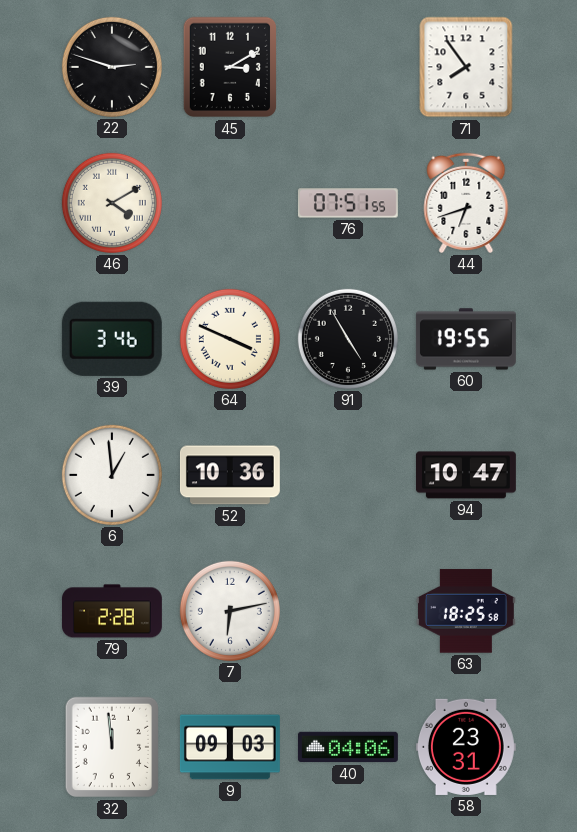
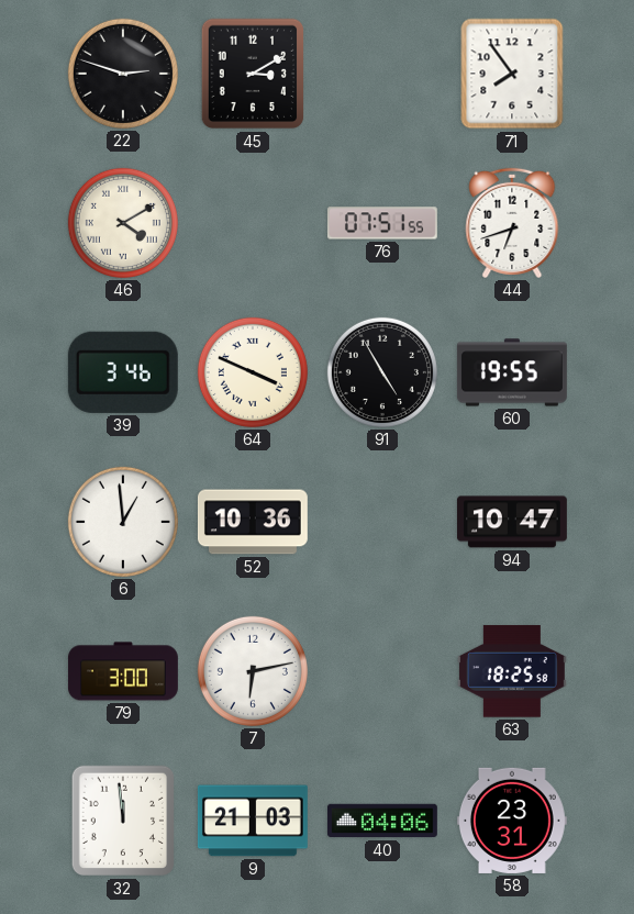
79: 2:28 -> 3:00
9: 09:03 -> 21:03
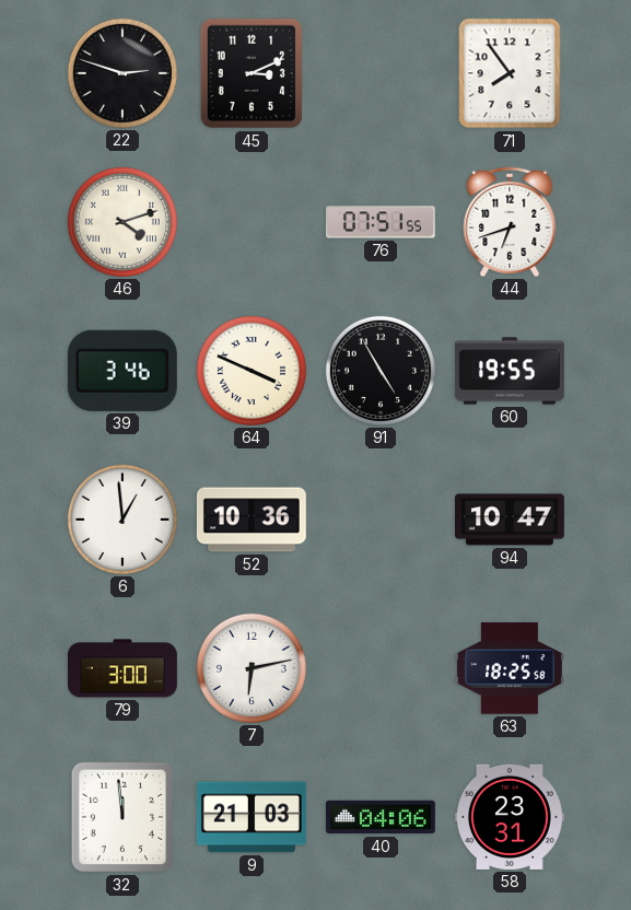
45: 3:10 -> 3:11
46: 4:10 -> 4:12
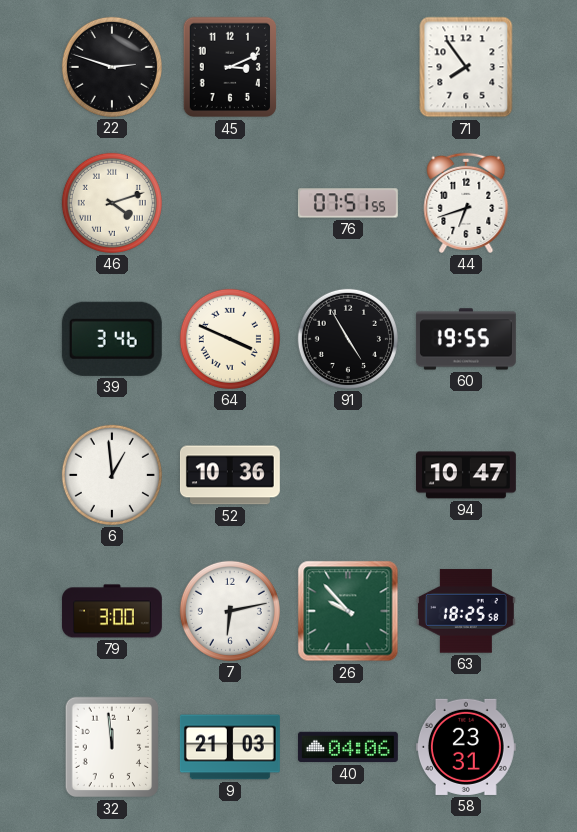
26: none -> 9:53
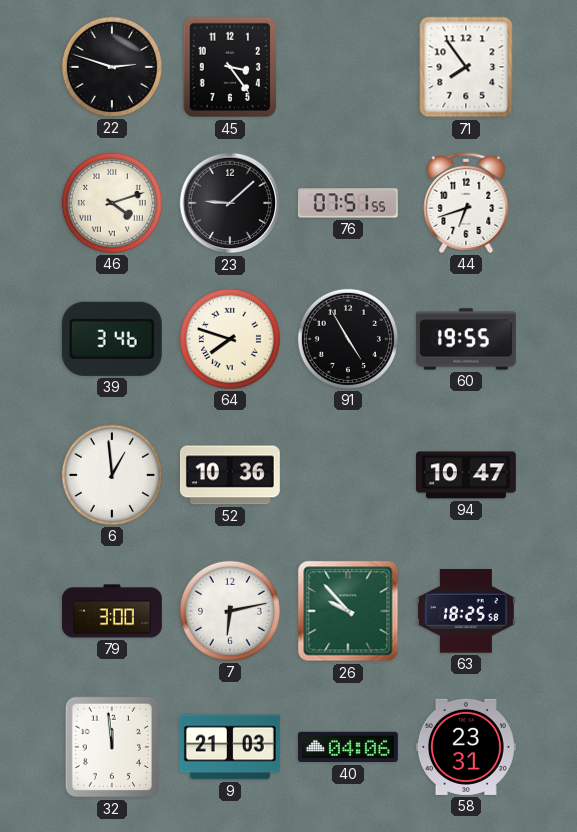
45: 3:11 -> 3:24
23: none -> 9:08
64: 3:49 -> 7:48
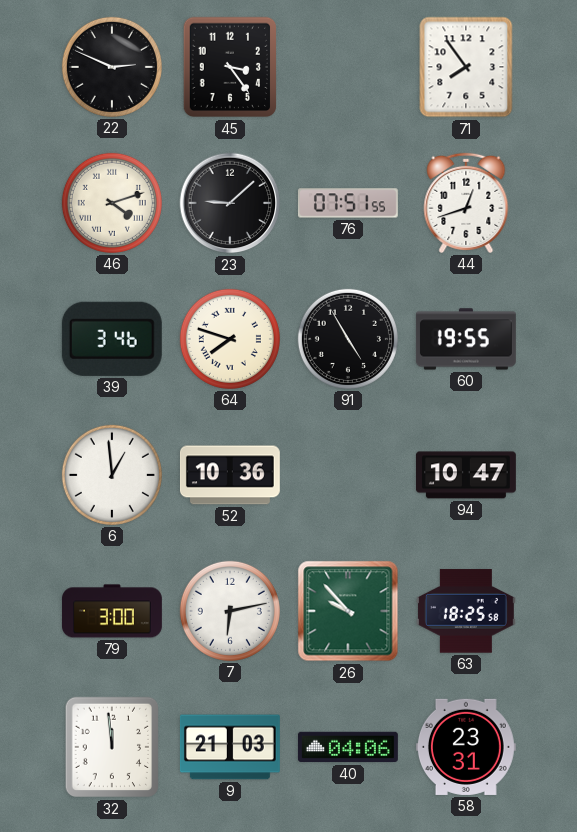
22: 2:48 -> 2:49
44: 6:42 -> 12:42
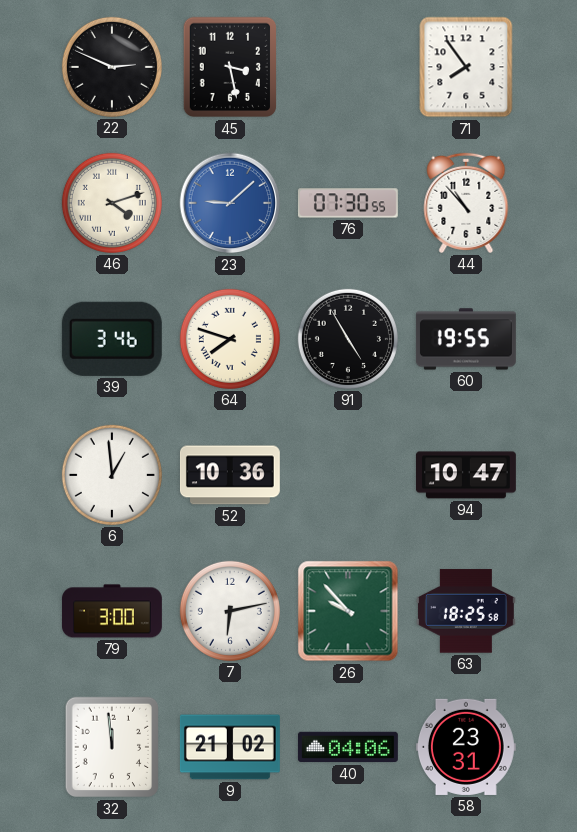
45: 3:24 -> 3:28
23 dial: black -> blue
76: 07:51 -> 07:30
44: 12:42 -> 10:53
9: 21:03 -> 21:02
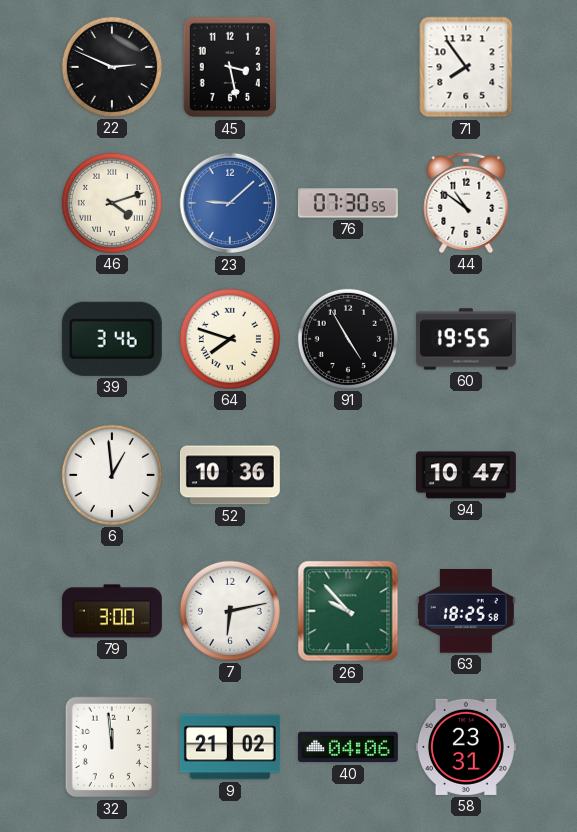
44: 10:53 -> 10:51
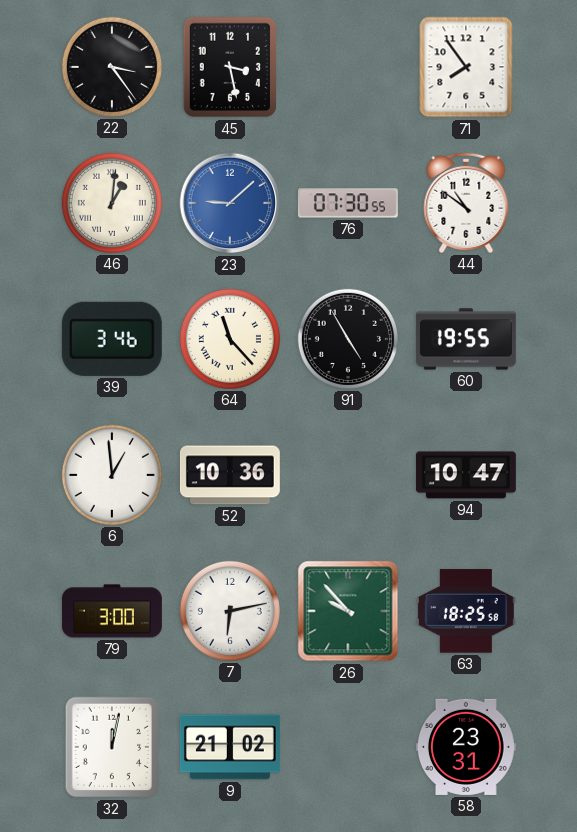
22: 2:49 -> 3:24
46: 4:12 -> 1:01
64: 7:48 -> 11:23
32: 11:59 -> 12:02
40: 04:06 -> none
